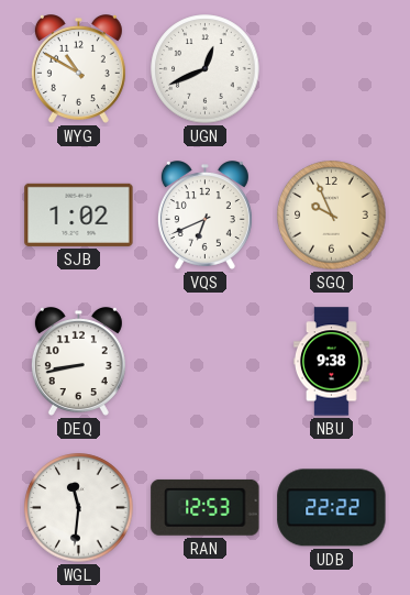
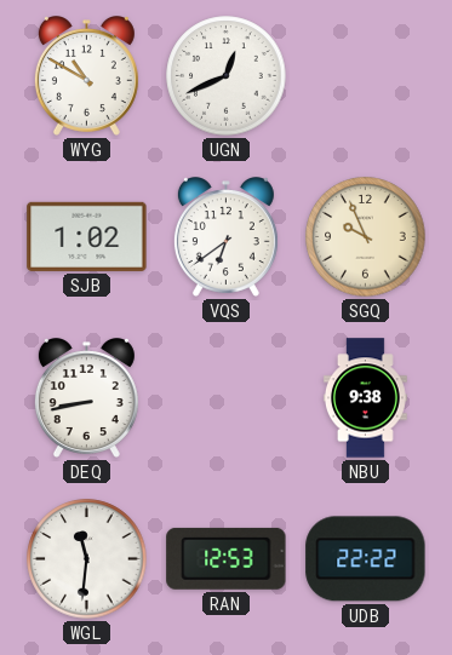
VQS: 6:41 -> 6:39
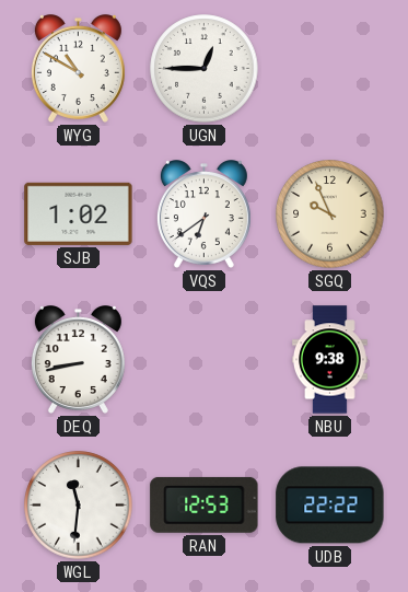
UGN: 12:41 -> 12:45
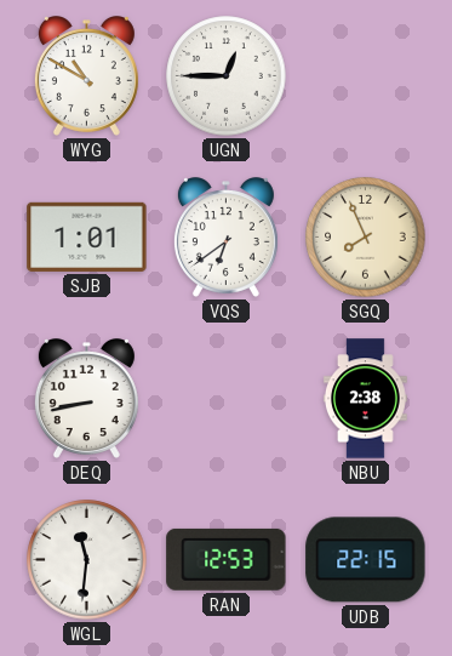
SJB: 1:02 -> 1:01
SGQ: 9:56 -> 7:56
NBU: 9:38 -> 2:38
UDB: 22:22 -> 22:15
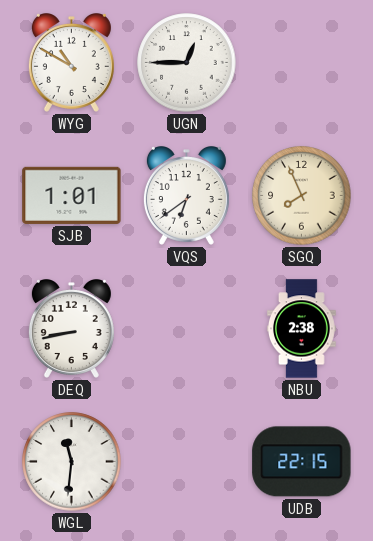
RAN: 12:53 -> none
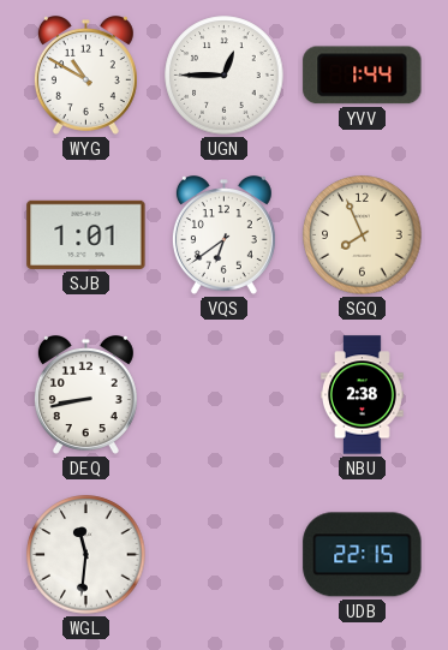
YVV: none -> 1:44
